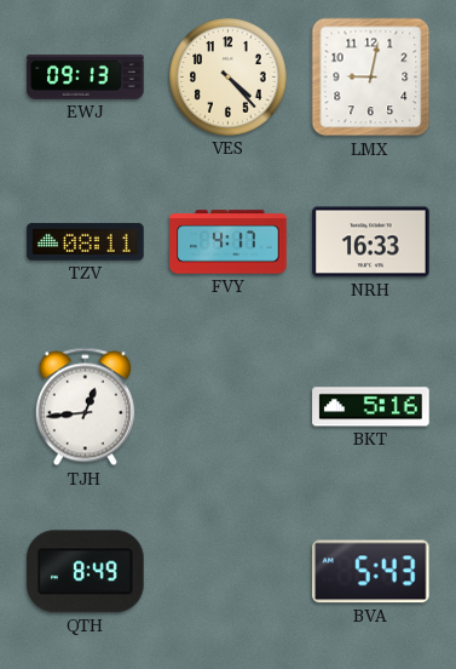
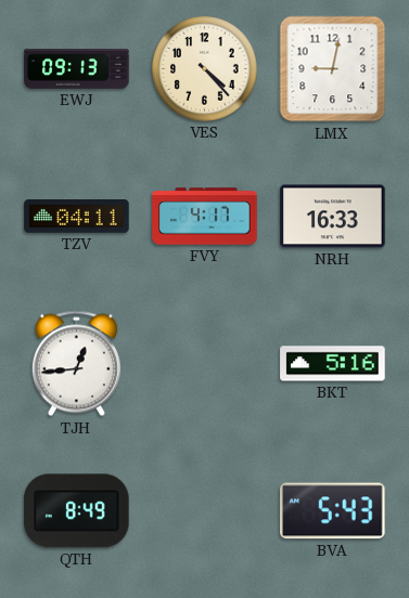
TZV: 08:11 -> 04:11
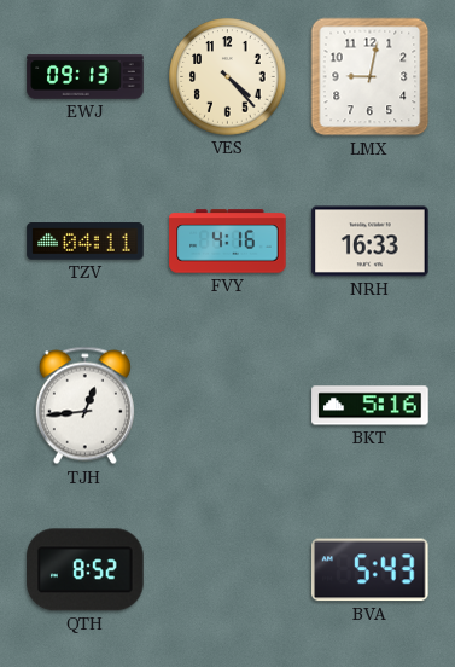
FVY: 4:17 -> 4:16
QTH: 8:49 -> 8:52
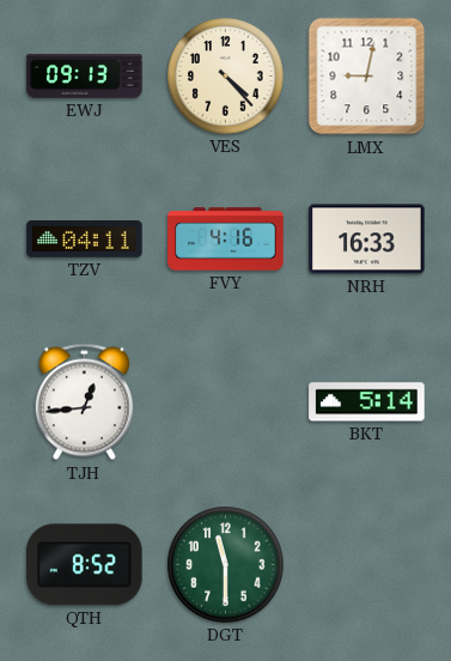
BKT: 5:16 -> 5:14
DGT: none -> 11:30
BVA: 5:43 -> none
